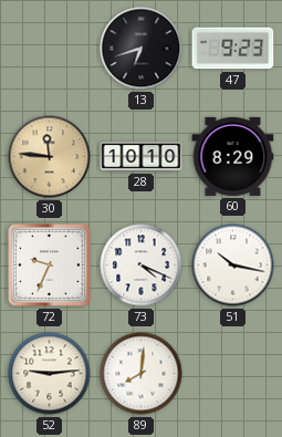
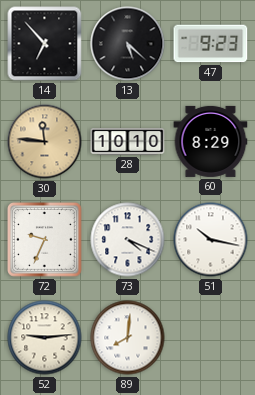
14: none -> 6:53
13: 6:42 -> 5:22
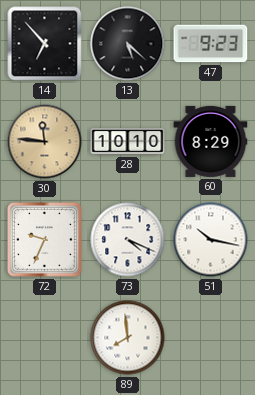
52: 9:14 -> none
89: 8:01 -> 7:59
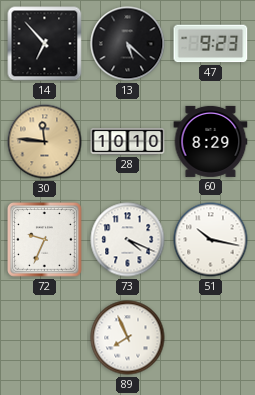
89: 7:59 -> 7:56
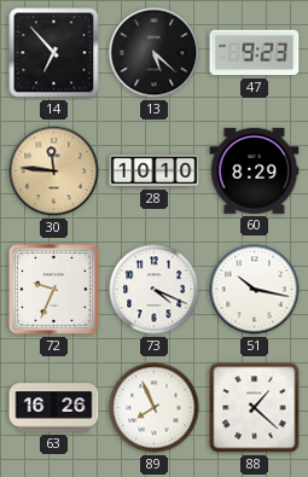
63: none -> 16:26
88: none -> 1:22
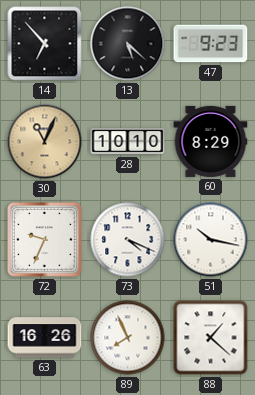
30: 11:46 -> 11:04
